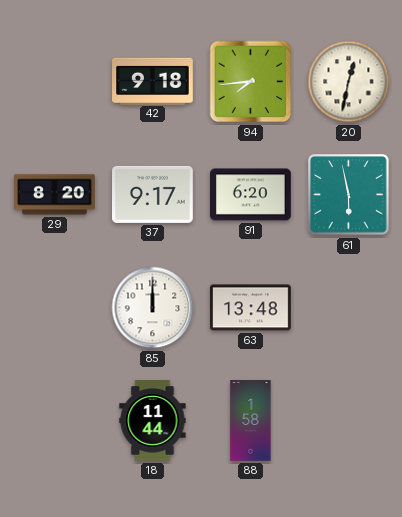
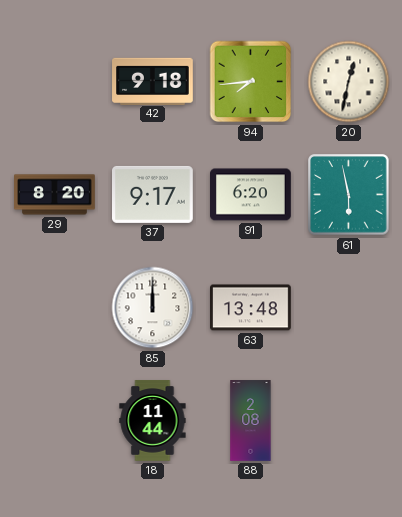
88: 1:58 -> 2:08
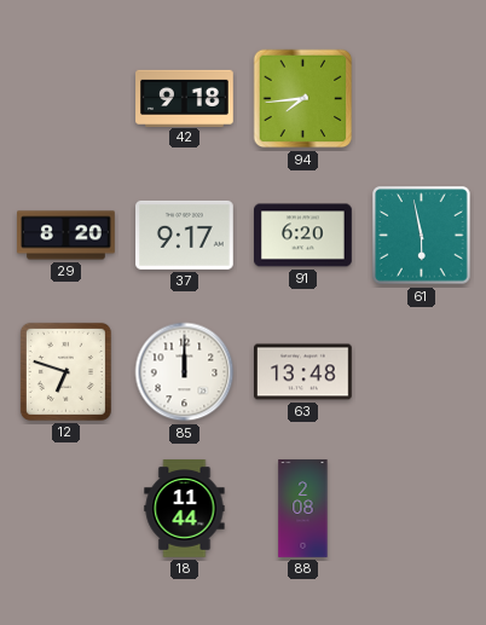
20: 12:32 -> none
12: none -> 6:48
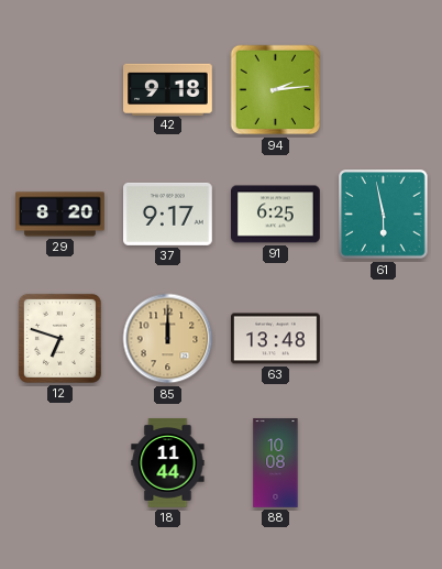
94: 7:44 -> 2:14
91: 6:20 -> 6:25
85 dial: white -> champagne
88: 2:08 -> 10:08
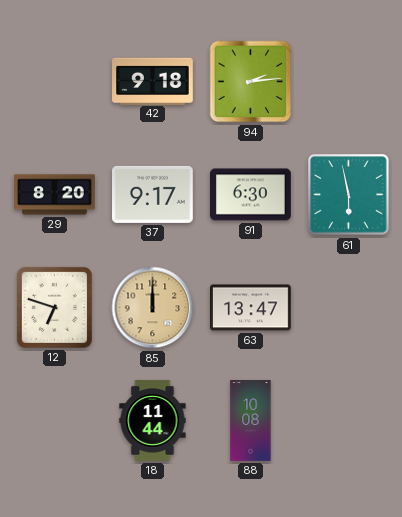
91: 6:25 -> 6:30
63: 13:48 -> 13:47
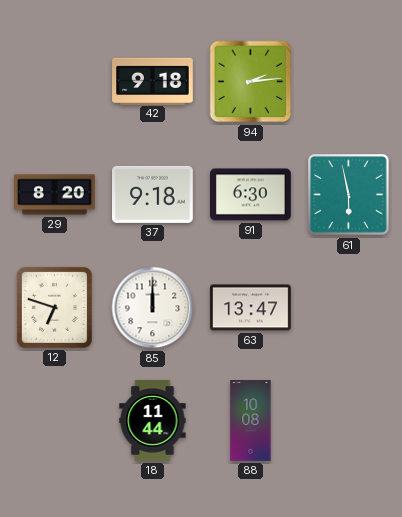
37: 9:17 -> 9:18
85 dial: champagne -> white
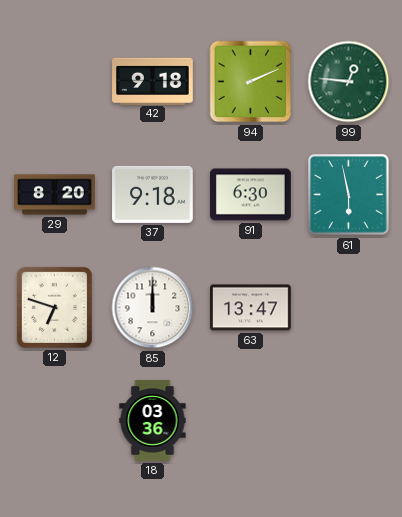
94: 2:14 -> 2:11
99: none -> 12:46
18: 11:44 -> 03:36
88: 10:08 -> none
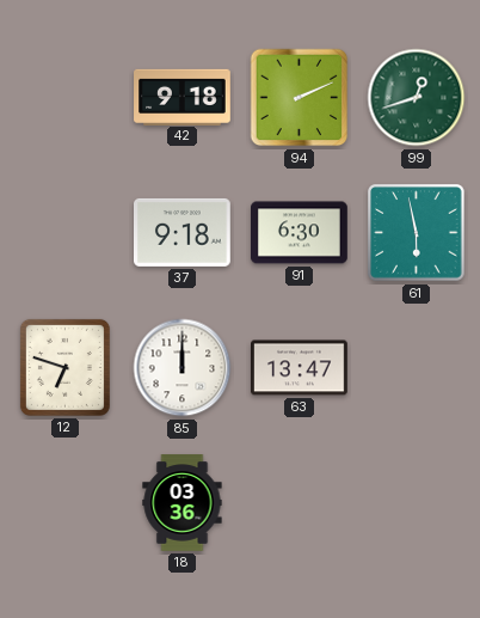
99: 12:46 -> 12:42
29: 8:20 -> none
